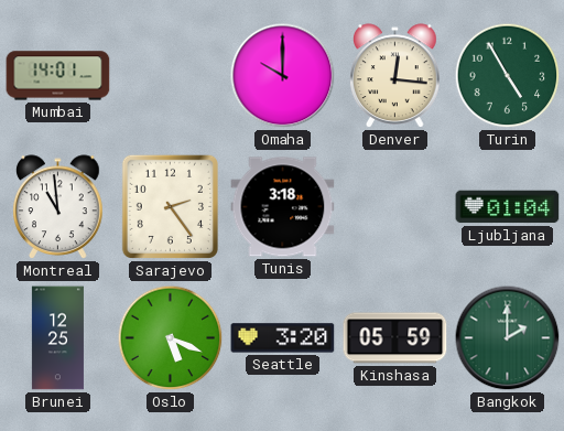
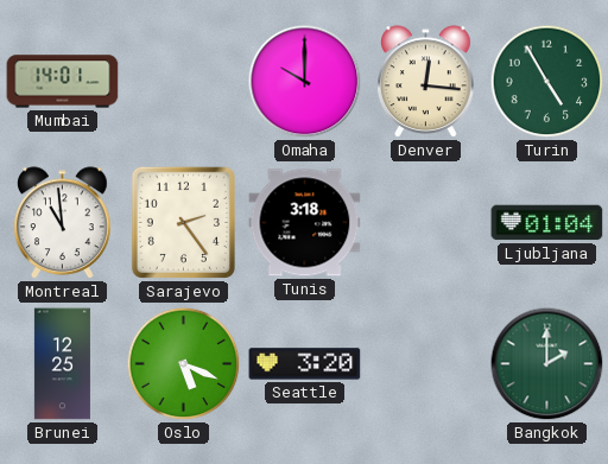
Kinshasa: 05:59 -> none
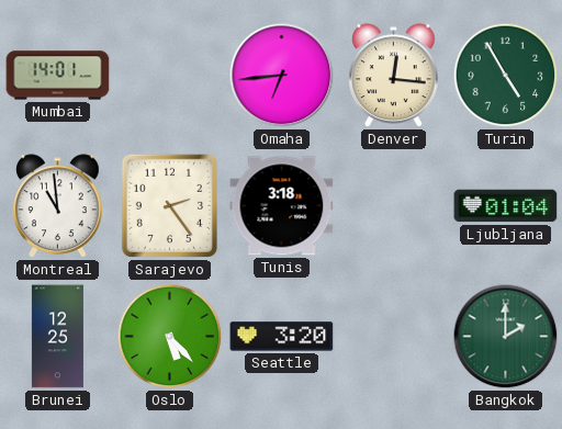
Omaha: 10:00 -> 6:44
Oslo: 5:19 -> 5:23
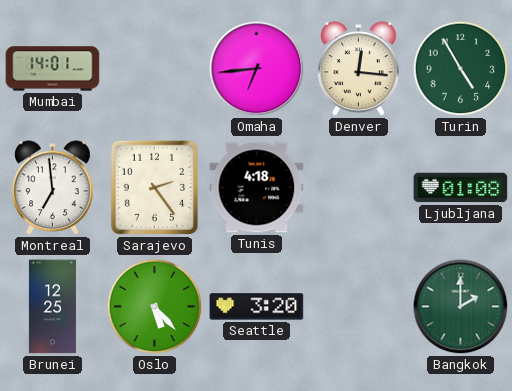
Montreal: 10:59 -> 6:59
Tunis: 3:18 -> 4:18
Ljubljana: 01:04 -> 01:08
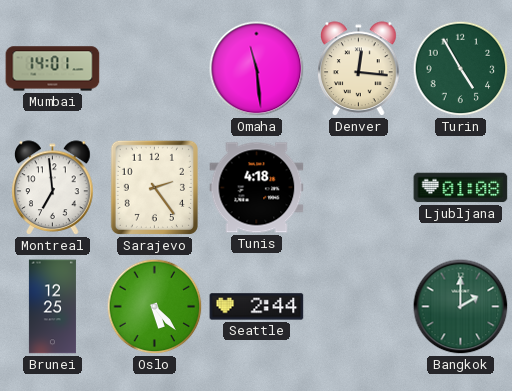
Omaha: 6:44 -> 11:29
Seattle: 3:20 -> 2:44
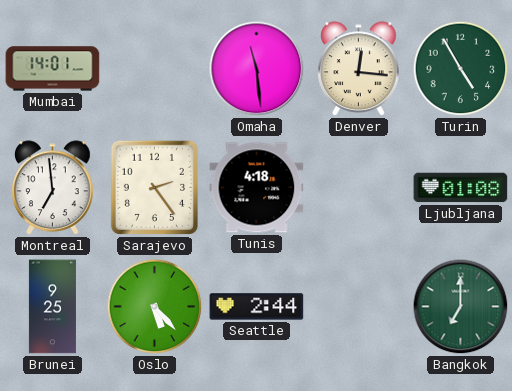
Brunei: 12:25 -> 9:25
Bangkok: 2:00 -> 7:00
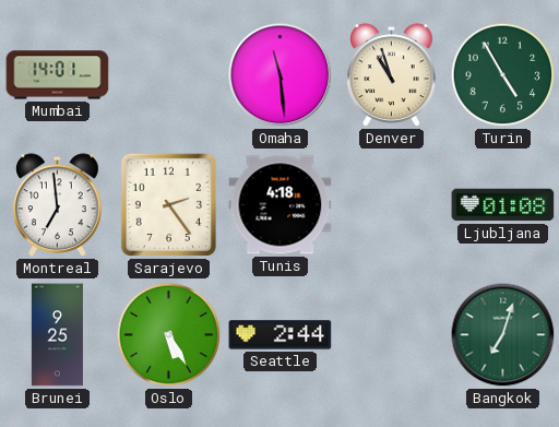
Denver: 12:16 -> 10:57
Oslo: 5:23 -> 5:25
Bangkok: 7:00 -> 7:03
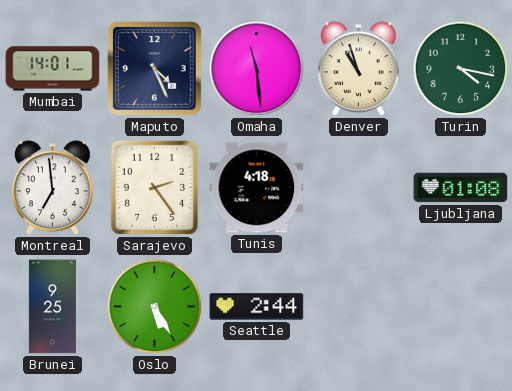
Maputo: none -> 4:26
Turin: 4:55 -> 4:17
Bangkok: 7:03 -> none
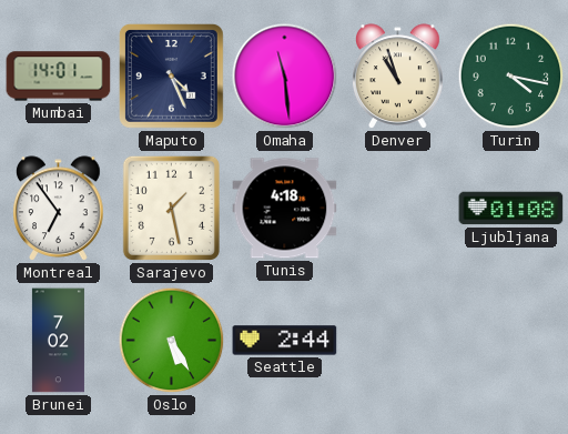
Montreal: 6:59 -> 6:54
Sarajevo: 2:24 -> 1:28
Brunei: 9:25 -> 7:02
